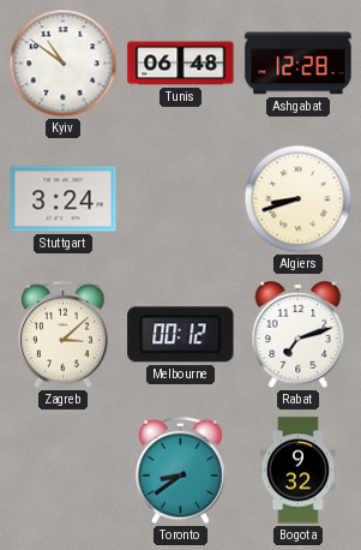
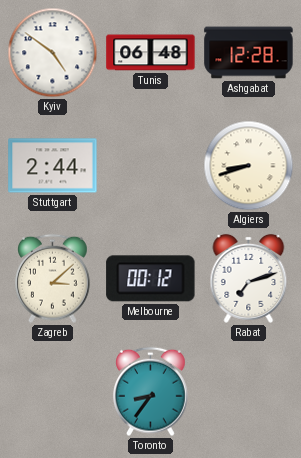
Kyiv: 10:51 -> 4:51
Stuttgart: 3:24 -> 2:44
Toronto: 8:39 -> 8:36
Bogota: 9:32 -> none
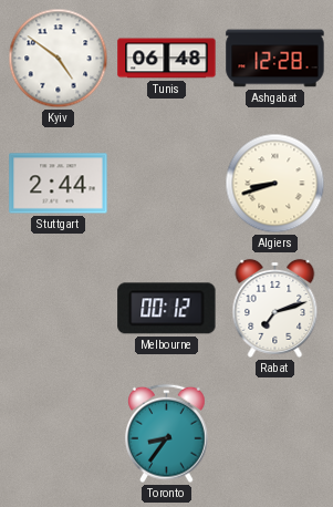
Zagreb: 3:08 -> none
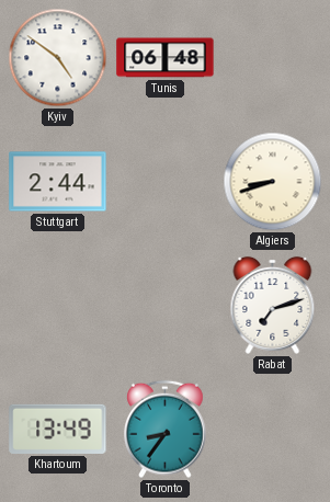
Ashgabat: 12:28 -> none
Melbourne: 00:12 -> none
Khartoum: none -> 13:49
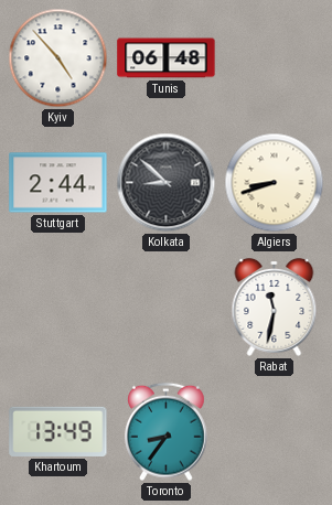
Kyiv: 4:51 -> 4:53
Kolkata: none -> 8:52
Rabat: 7:12 -> 11:32
